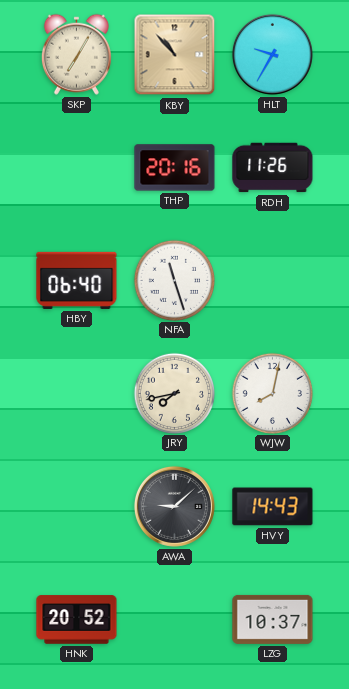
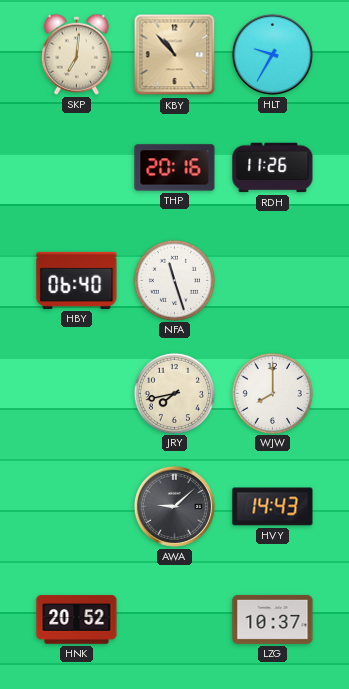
SKP: 7:05 -> 7:01
WJW: 8:02 -> 8:00
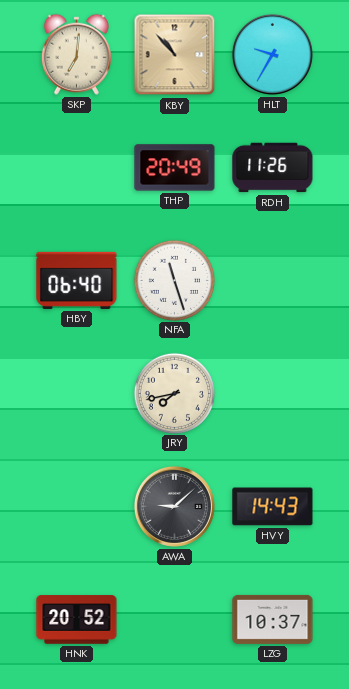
THP: 20:16 -> 20:49
WJW: 8:00 -> none
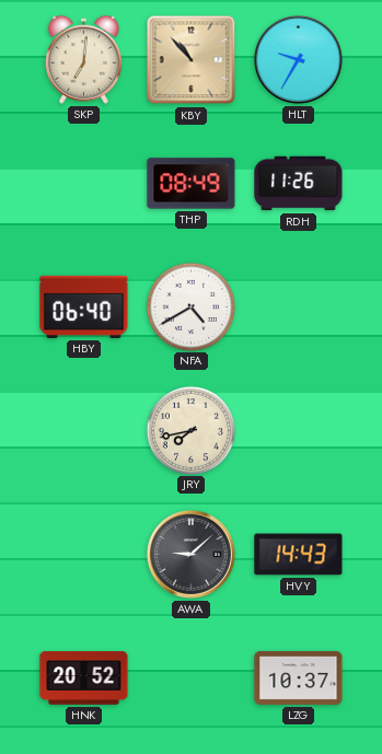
THP: 20:49 -> 08:49
NFA: 11:27 -> 4:40
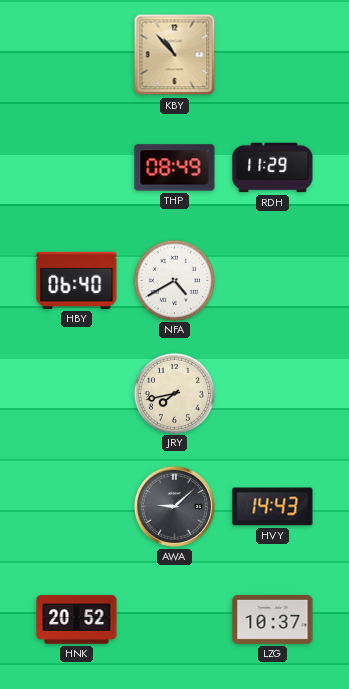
SKP: 7:01 -> none
HLT: 9:35 -> none
RDH: 11:26 -> 11:29
